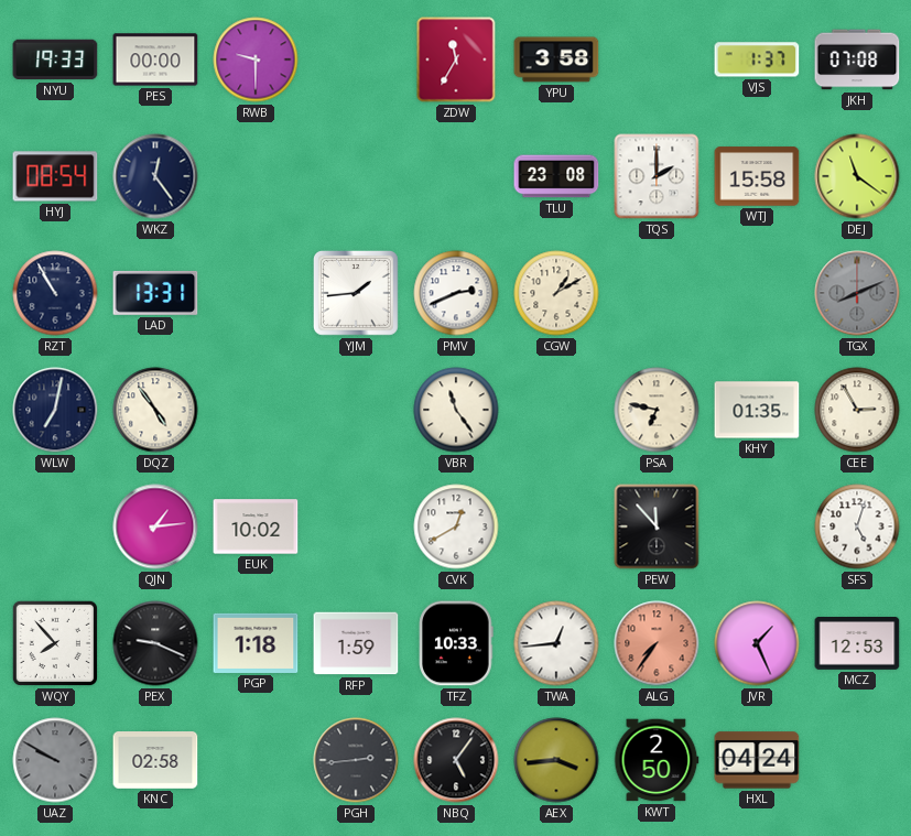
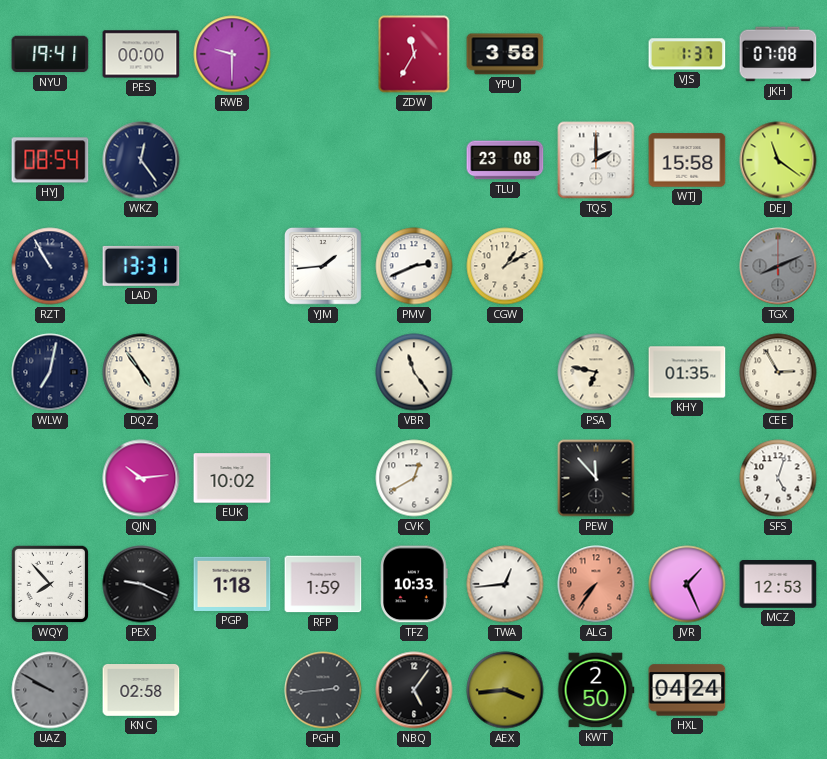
NYU: 19:33 -> 19:41
QJN: 1:14 -> 10:14
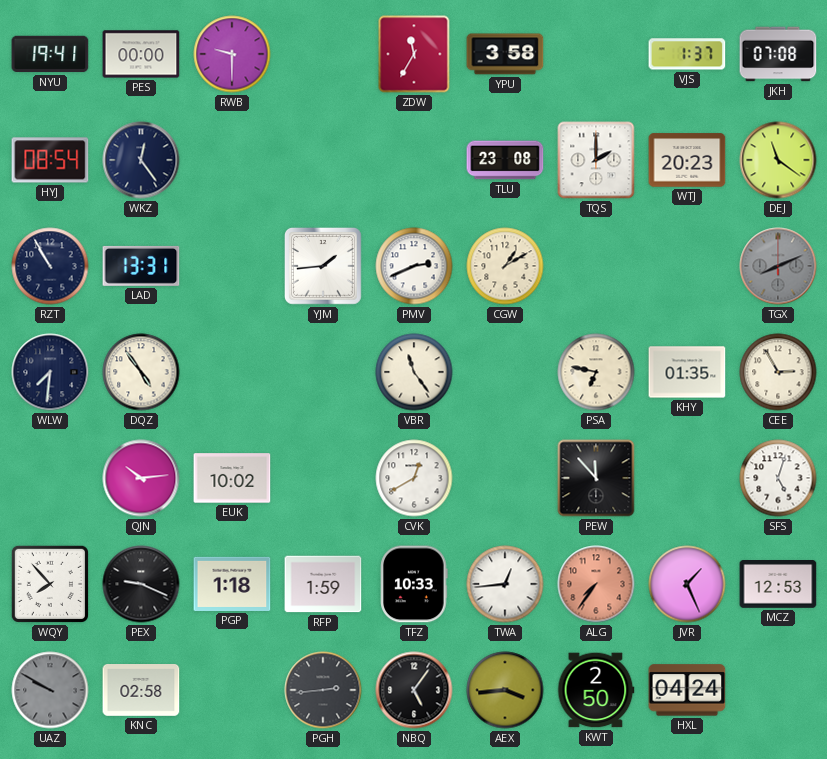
WTJ: 15:58 -> 20:23
WLW: 7:02 -> 7:31
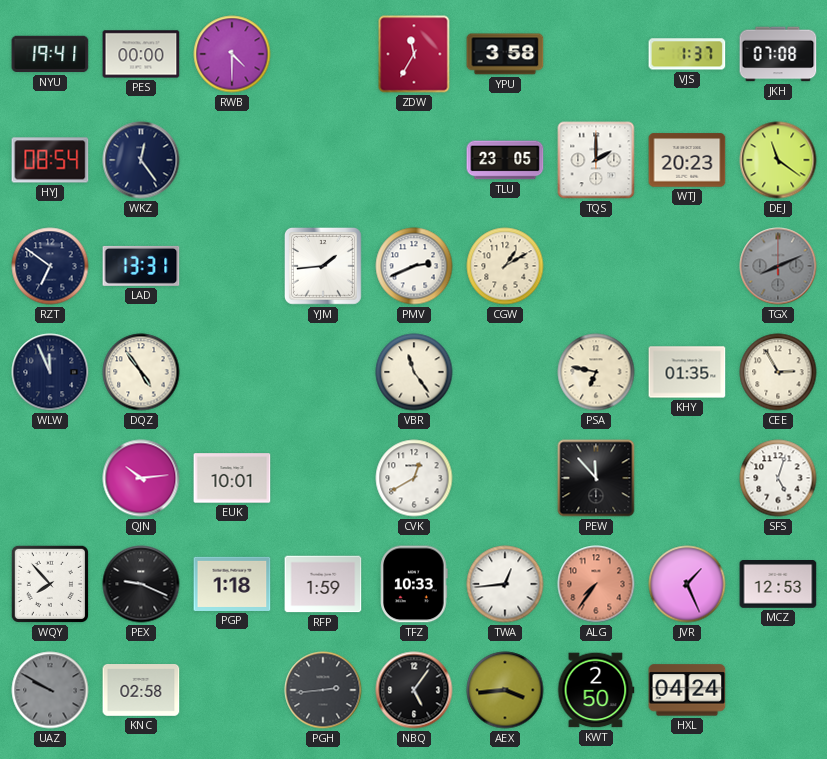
RWB: 9:30 -> 4:30
TLU: 23:08 -> 23:05
RZT: 10:55 -> 6:51
WLW: 7:31 -> 11:56
EUK: 10:02 -> 10:01
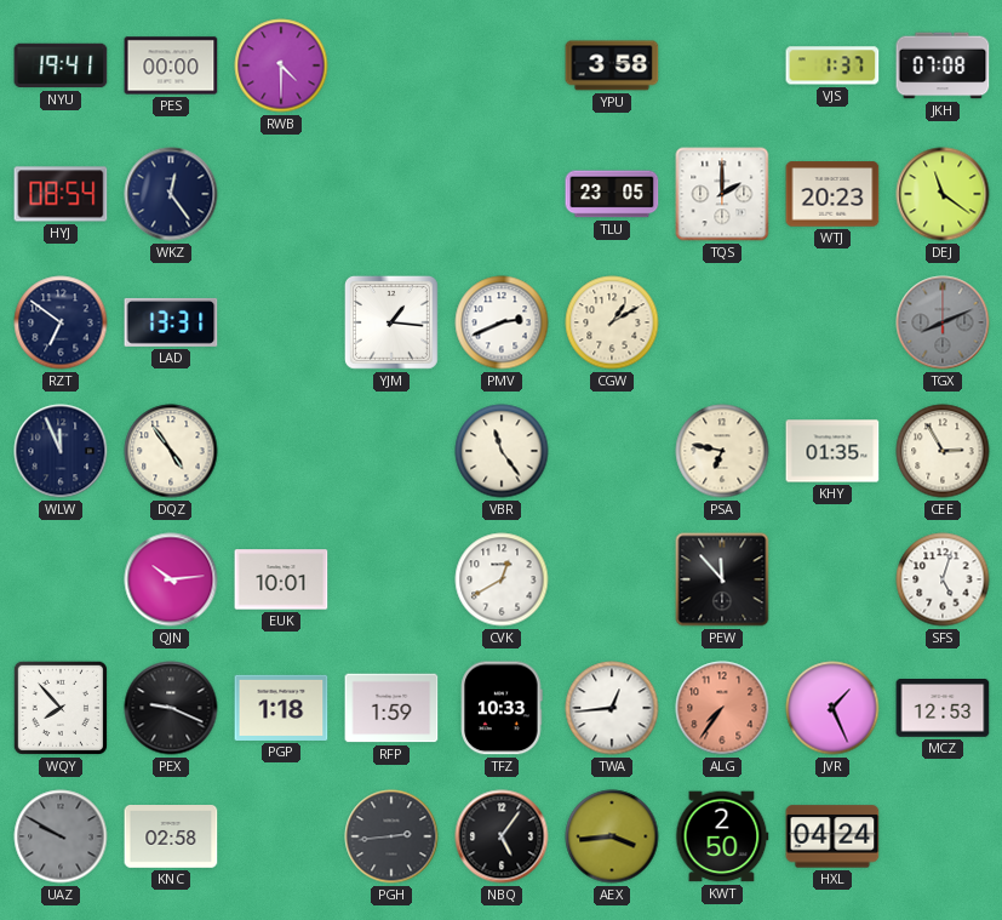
ZDW: 11:35 -> none
YJM: 1:44 -> 1:16
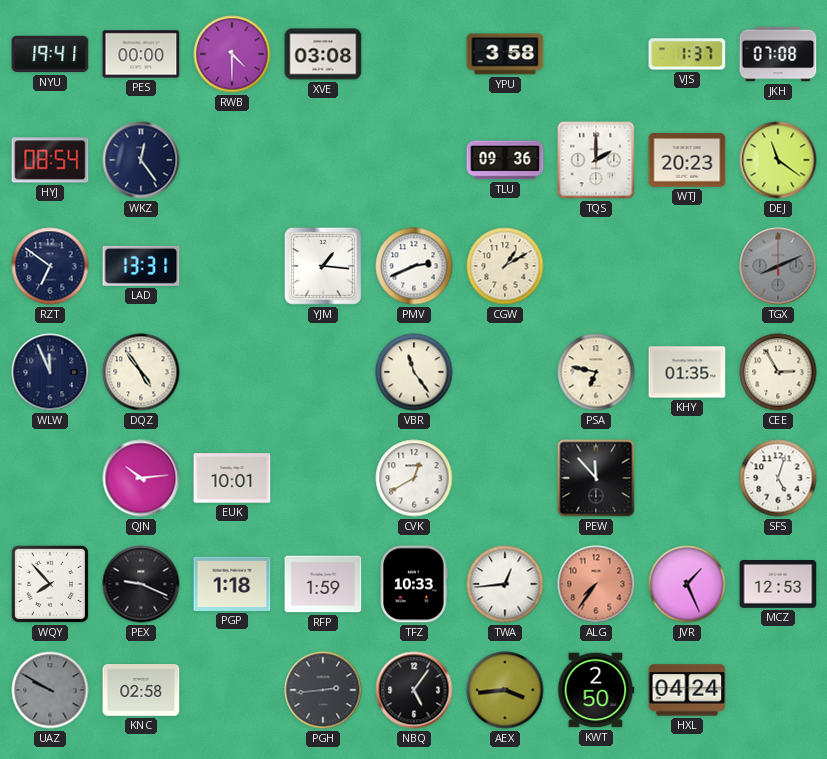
XVE: none -> 03:08
TLU: 23:05 -> 09:36
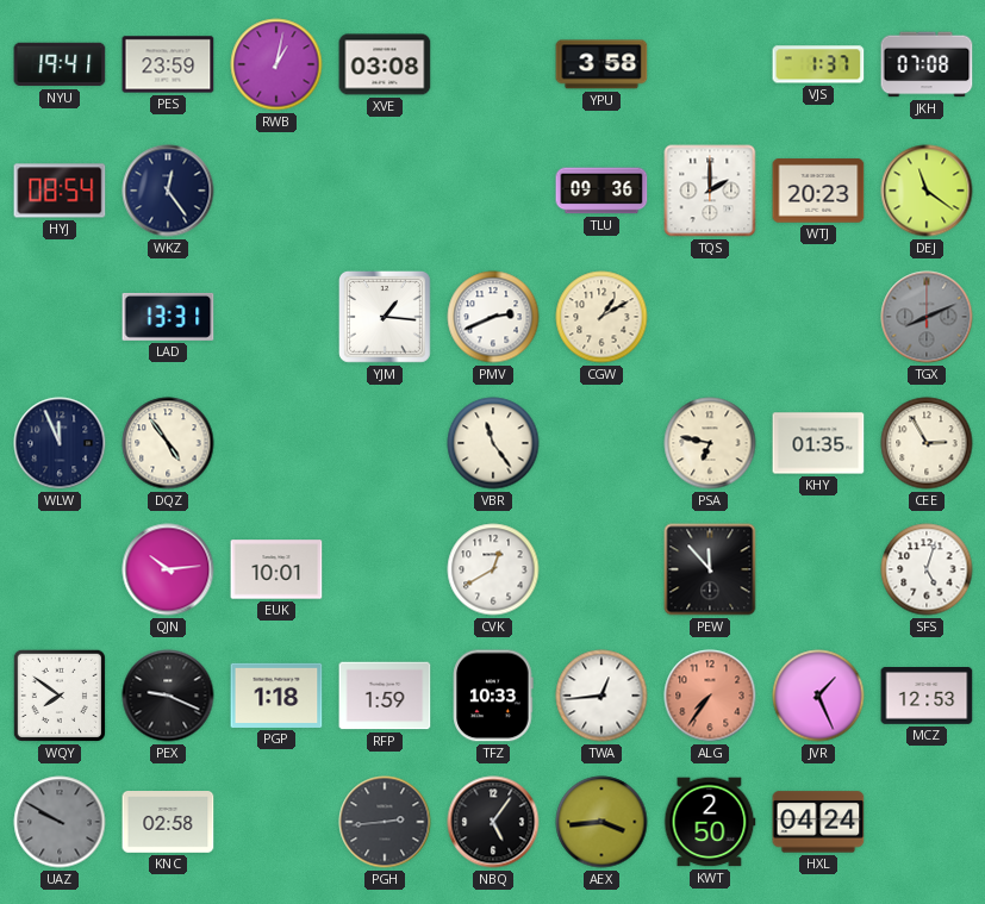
PES: 00:00 -> 23:59
RWB: 4:30 -> 1:02
RZT: 6:51 -> none
WQY: 7:53 -> 7:51
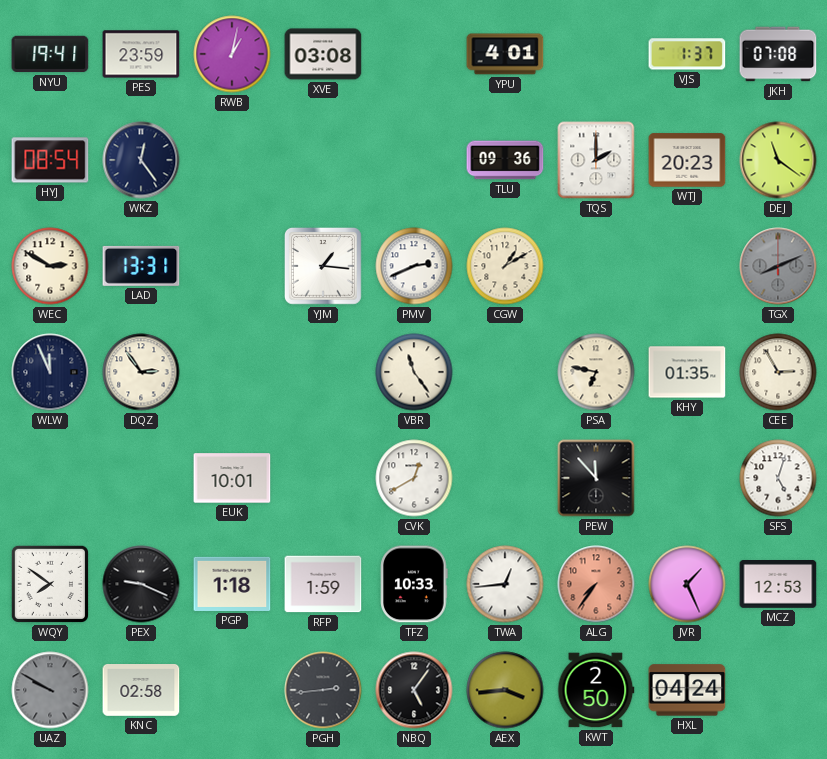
YPU: 3:58 -> 4:01
WEC: none -> 2:50
DQZ: 4:54 -> 2:54
QJN: 10:14 -> none
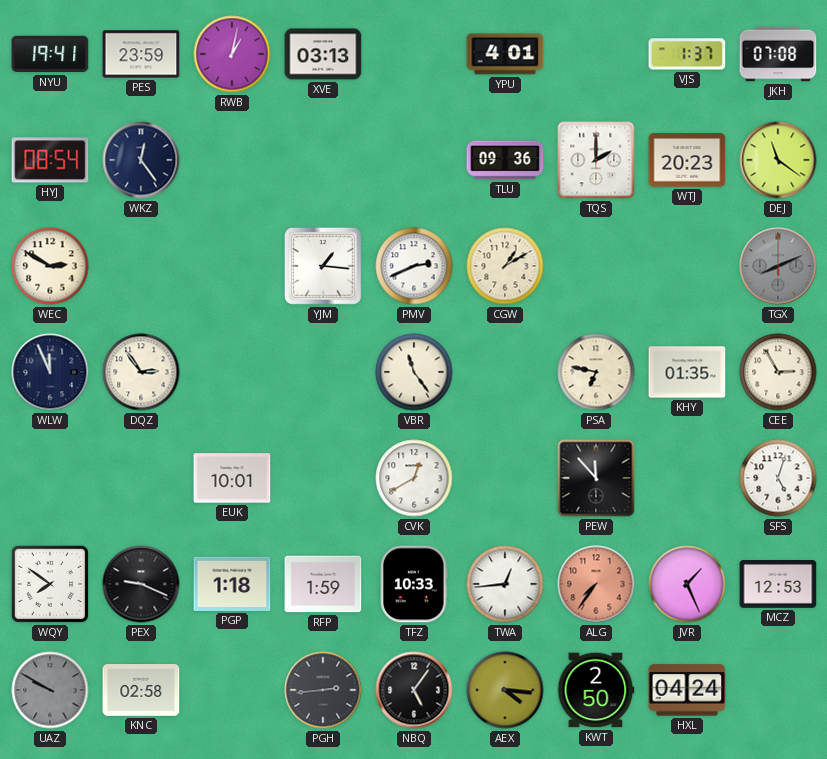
XVE: 03:08 -> 03:13
LAD: 13:31 -> none
AEX: 3:44 -> 4:16
